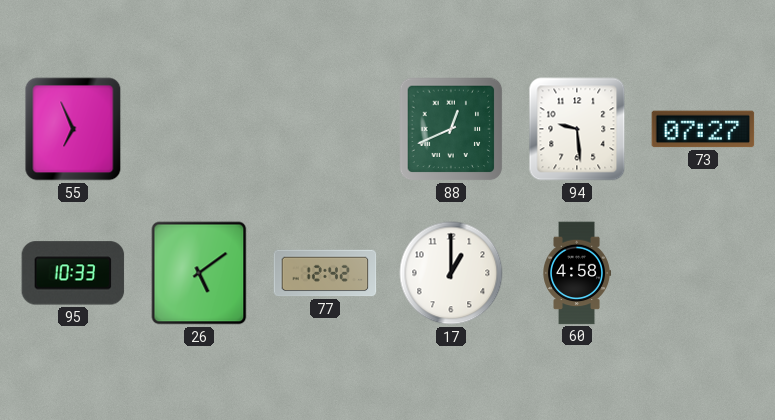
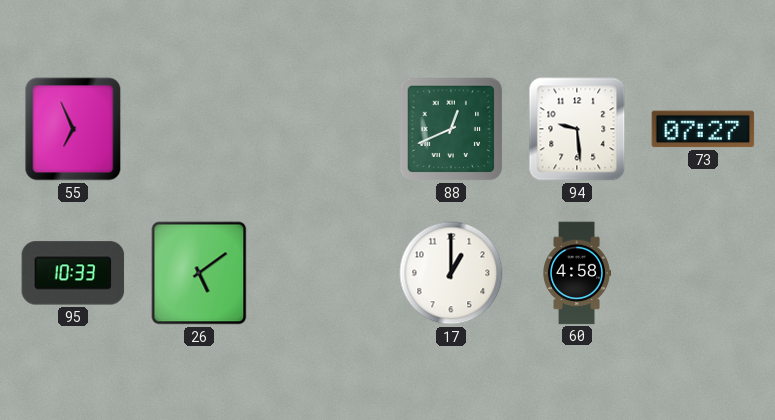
77: 12:42 -> none
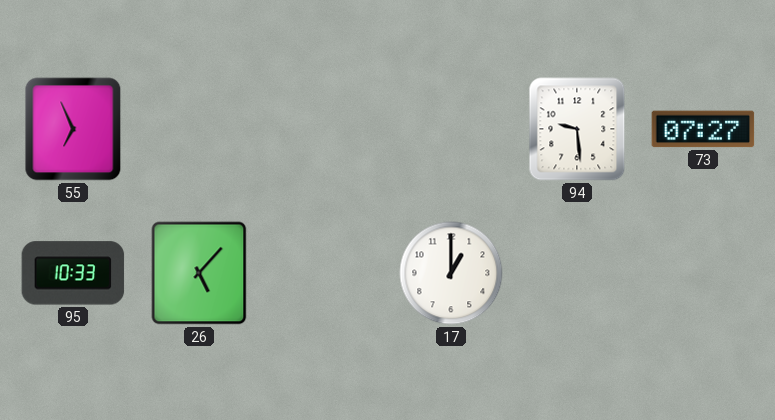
88: 12:41 -> none
26: 5:09 -> 5:07
60: 4:58 -> none
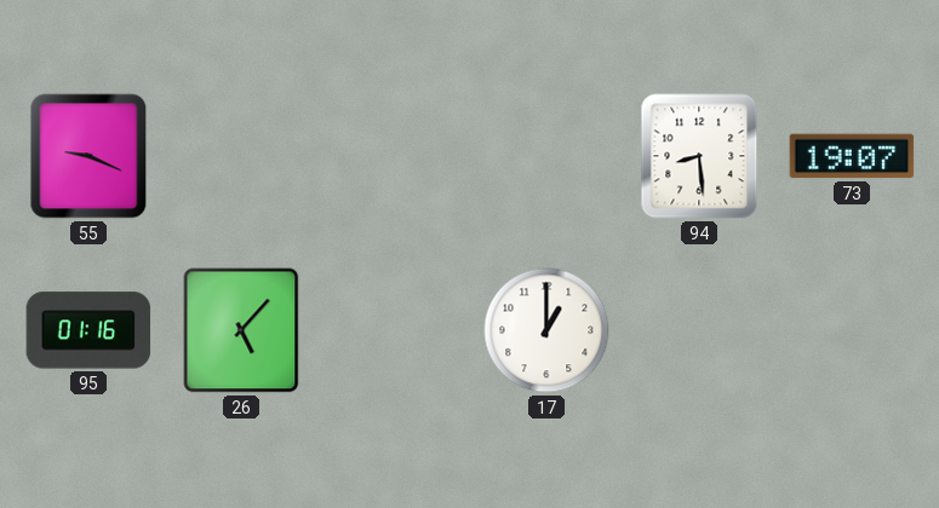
55: 6:56 -> 9:19
94: 9:29 -> 8:29
73: 07:27 -> 19:07
95: 10:33 -> 01:16
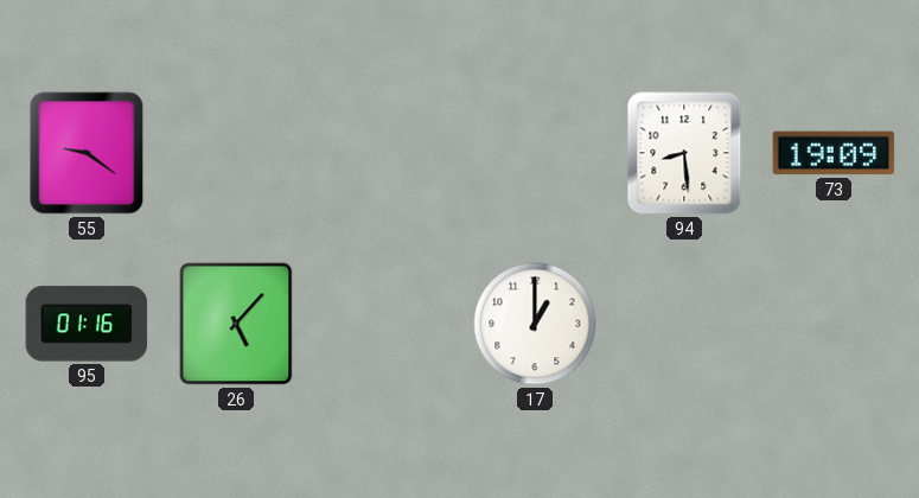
55: 9:19 -> 9:21
73: 19:07 -> 19:09
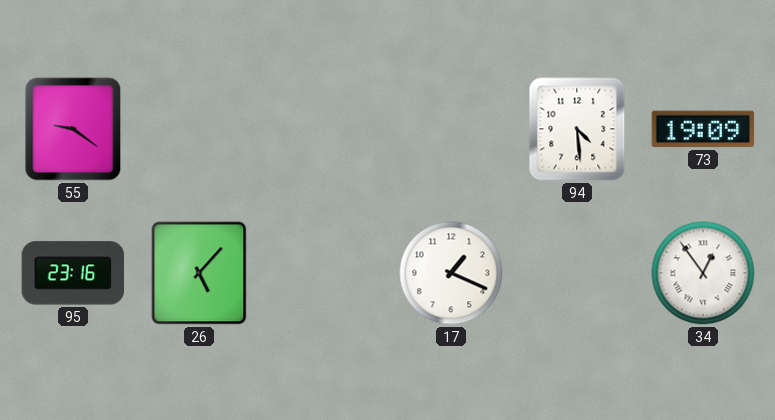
94: 8:29 -> 4:29
95: 01:16 -> 23:16
17: 1:00 -> 1:19
34: none -> 12:54
